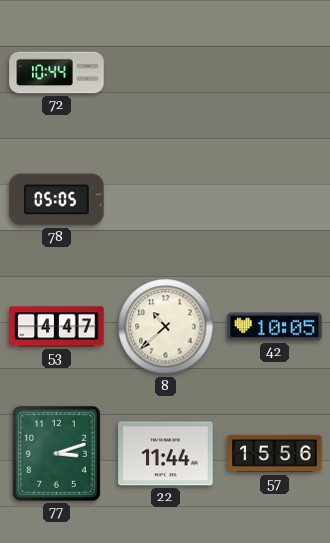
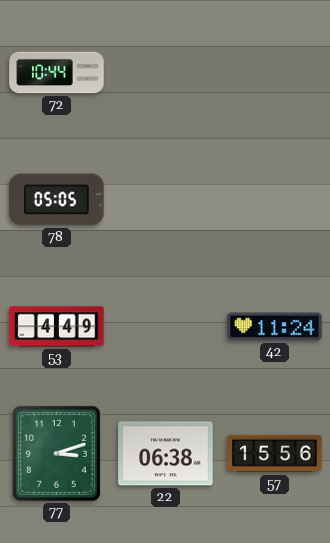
53: 4:47 -> 4:49
8: 10:38 -> none
42: 10:05 -> 11:24
22: 11:44 -> 06:38
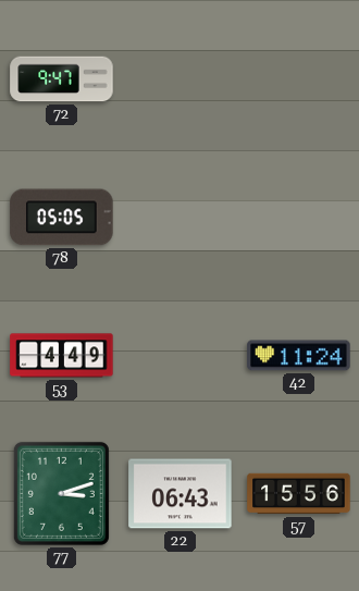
72: 10:44 -> 9:47
22: 06:38 -> 06:43
